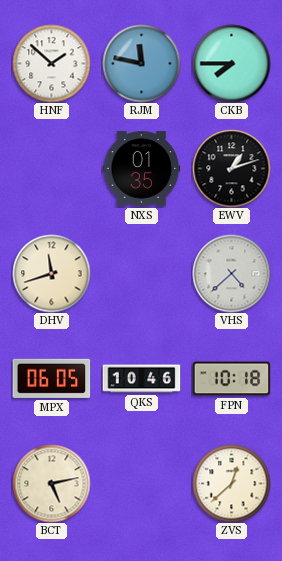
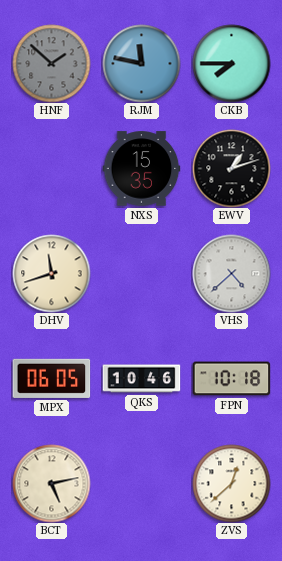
HNF dial: white -> grey
NXS: 01:35 -> 15:35
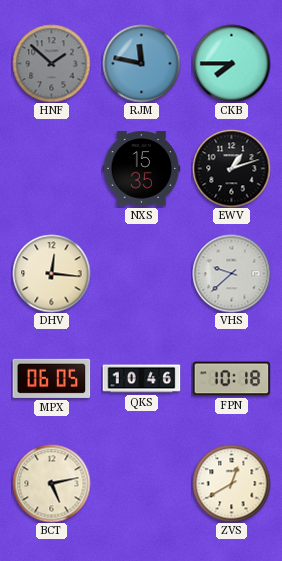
DHV: 11:42 -> 12:16
VHS: 4:38 -> 9:38
ZVS: 12:38 -> 12:40
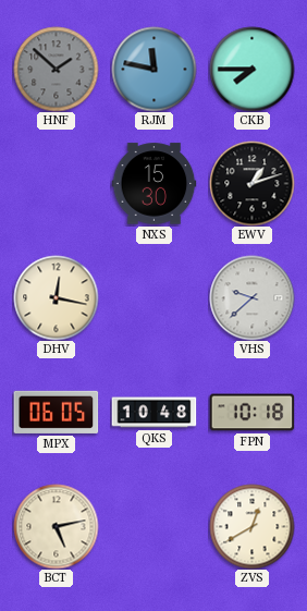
NXS: 15:35 -> 15:30
DHV: 12:16 -> 12:17
QKS: 10:46 -> 10:48
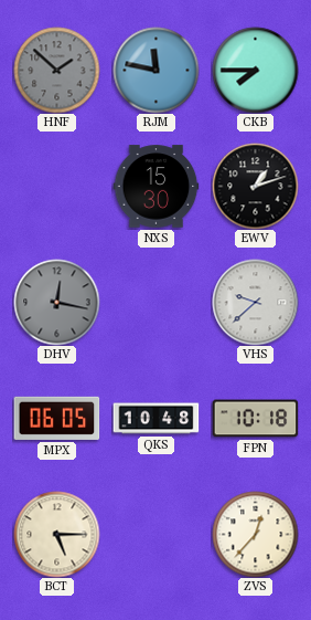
DHV dial: cream -> grey
BCT: 5:13 -> 5:15
ZVS: 12:40 -> 12:37
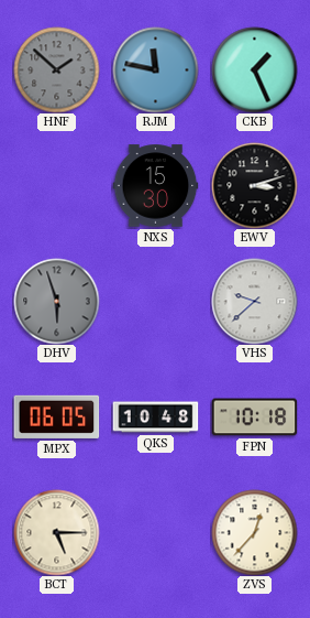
CKB: 7:45 -> 1:26
EWV: 1:12 -> 3:12
DHV: 12:17 -> 5:57
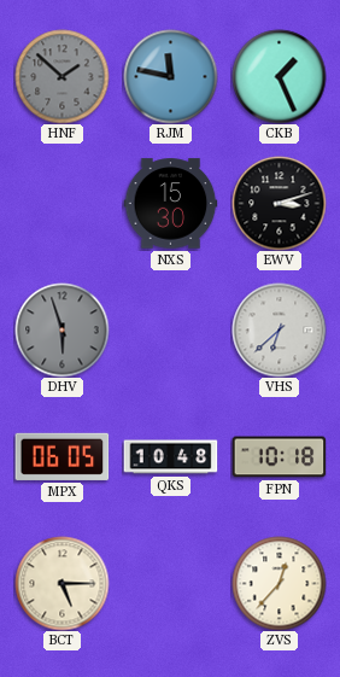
VHS: 9:38 -> 6:38
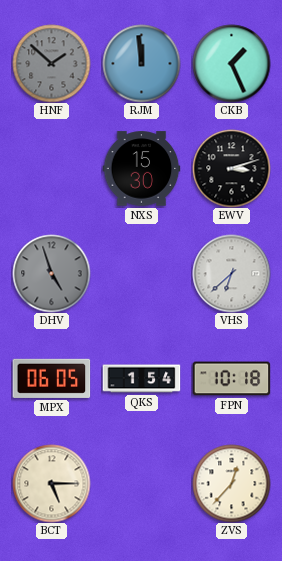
RJM: 11:47 -> 11:59
DHV: 5:57 -> 4:57
QKS: 10:48 -> 1:54
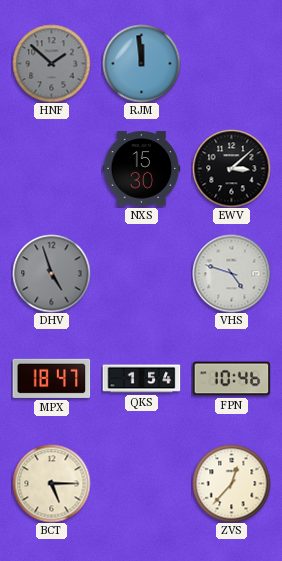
CKB: 1:26 -> none
EWV: 3:12 -> 3:08
VHS: 6:38 -> 4:48
MPX: 06:05 -> 18:47
FPN: 10:18 -> 10:46
